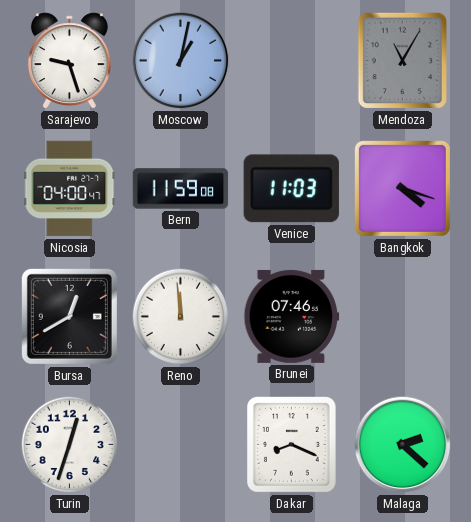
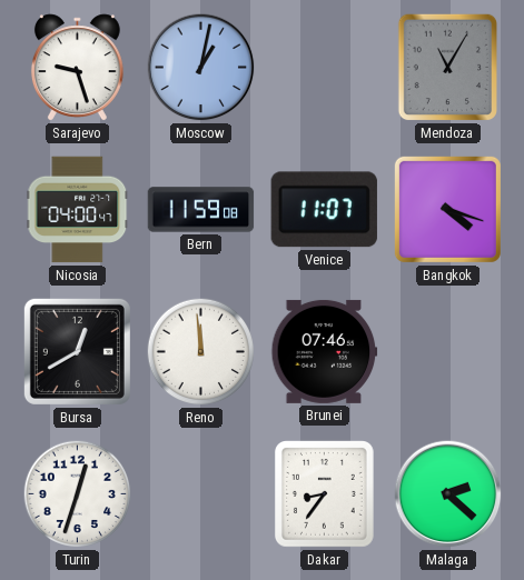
Venice: 11:03 -> 11:07
Dakar: 8:19 -> 8:36
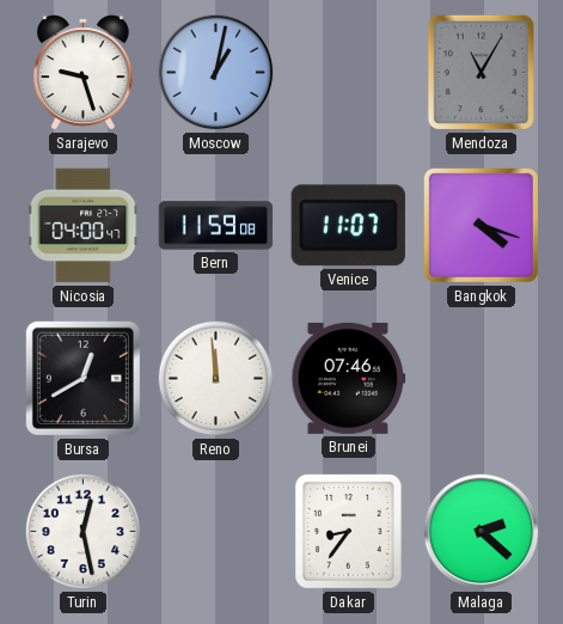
Turin: 12:33 -> 12:28
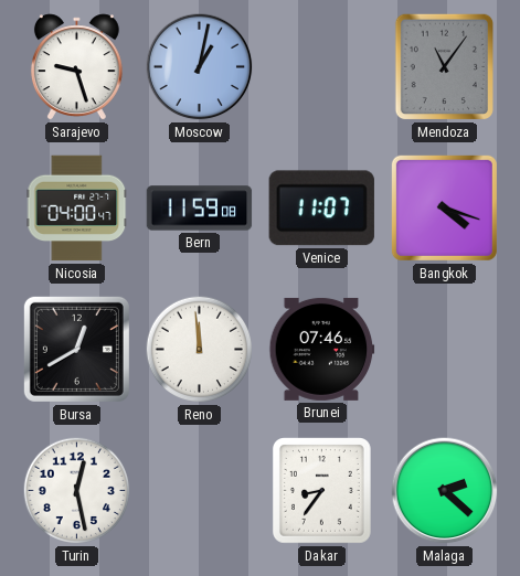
Mendoza: 11:05 -> 11:06
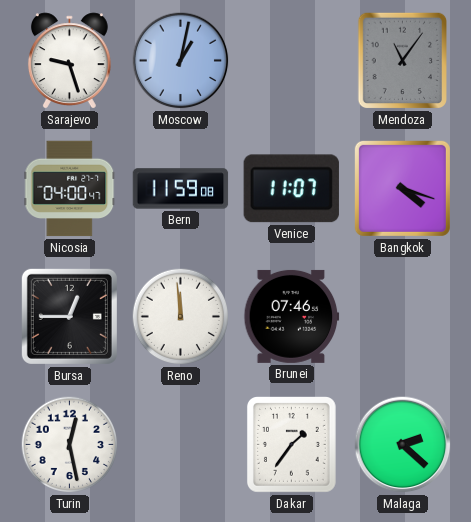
Bursa: 12:40 -> 12:45
Dakar: 8:36 -> 1:36
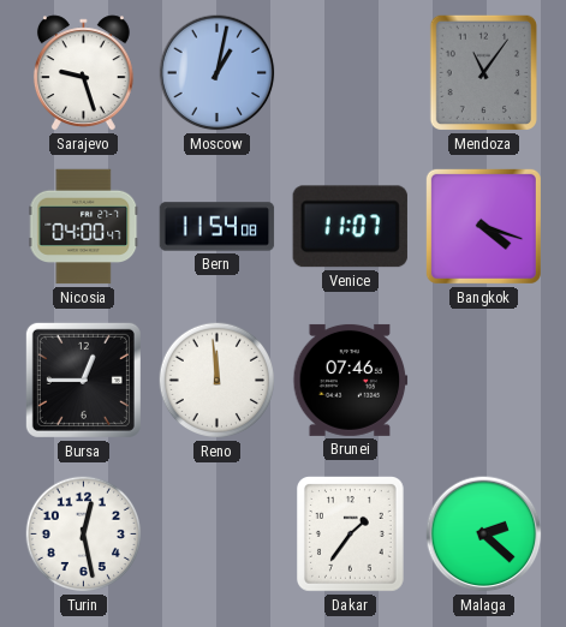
Bern: 11:59 -> 11:54
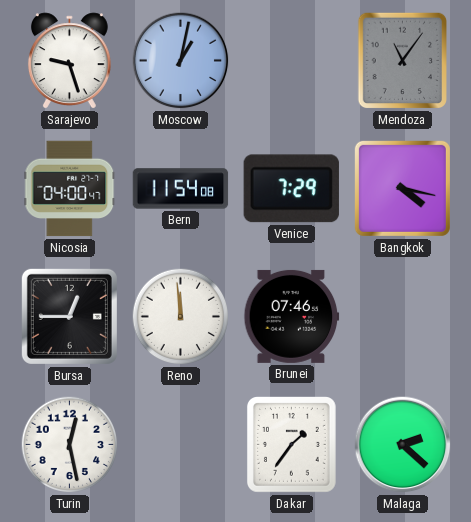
Venice: 11:07 -> 7:29
Bangkok: 4:18 -> 4:17
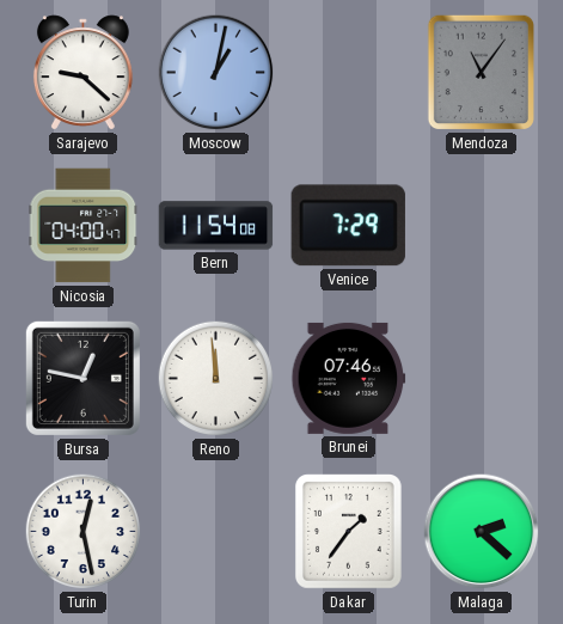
Sarajevo: 9:27 -> 9:22
Bangkok: 4:17 -> none
Bursa: 12:45 -> 12:47
